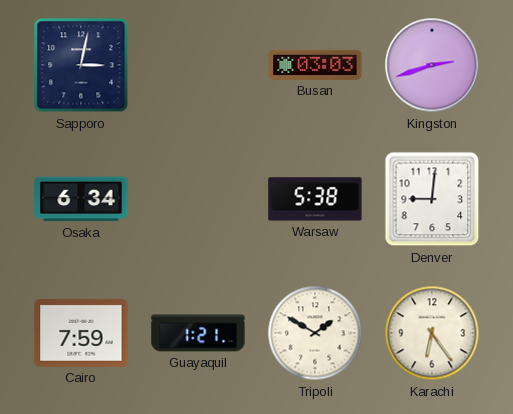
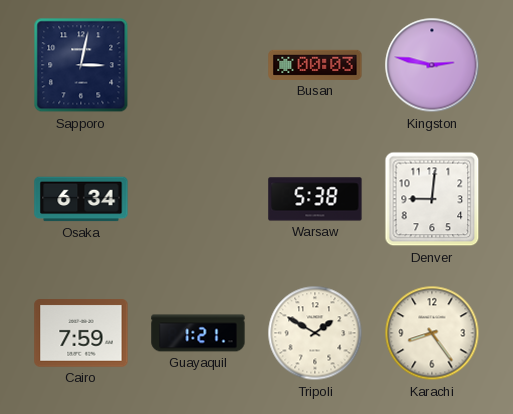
Busan: 03:03 -> 00:03
Kingston: 2:42 -> 2:47
Karachi: 6:24 -> 8:24
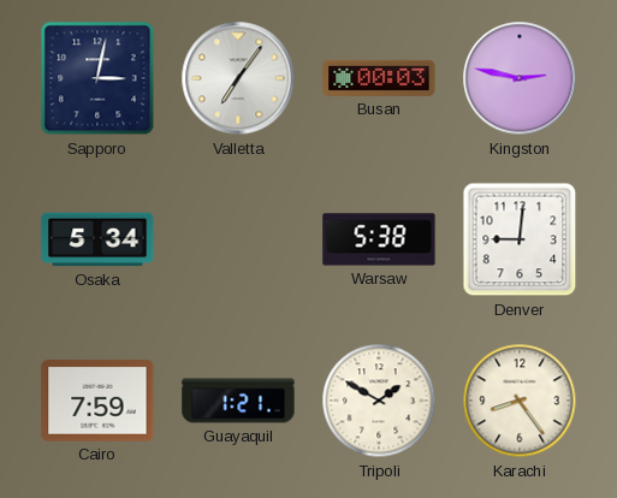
Valletta: none -> 7:06
Osaka: 6:34 -> 5:34
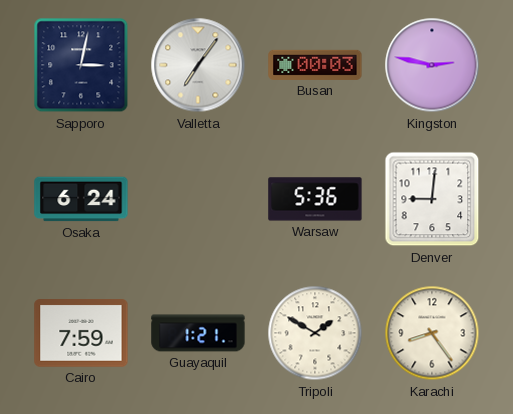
Osaka: 5:34 -> 6:24
Warsaw: 5:38 -> 5:36
